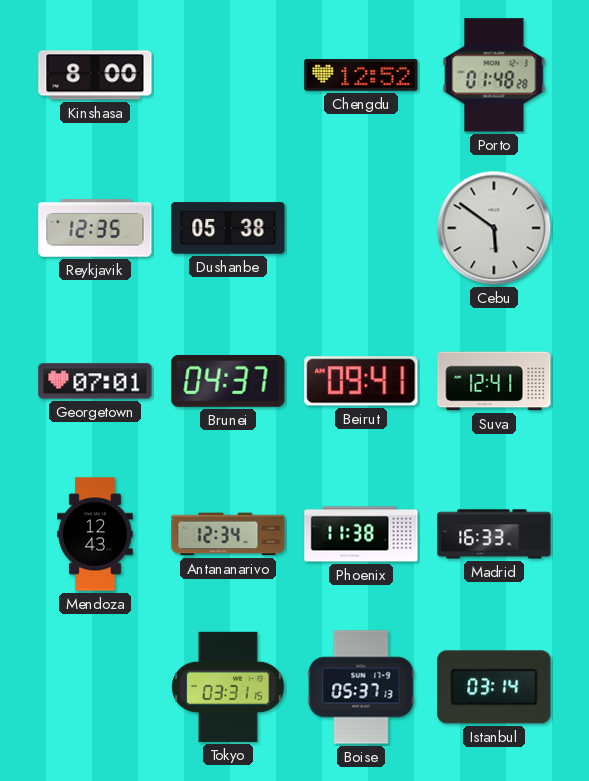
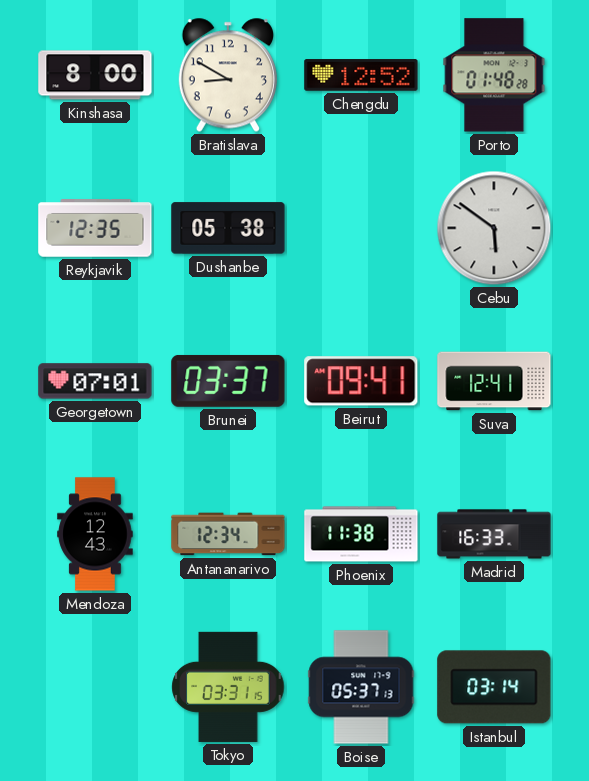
Bratislava: none -> 8:50
Brunei: 04:37 -> 03:37
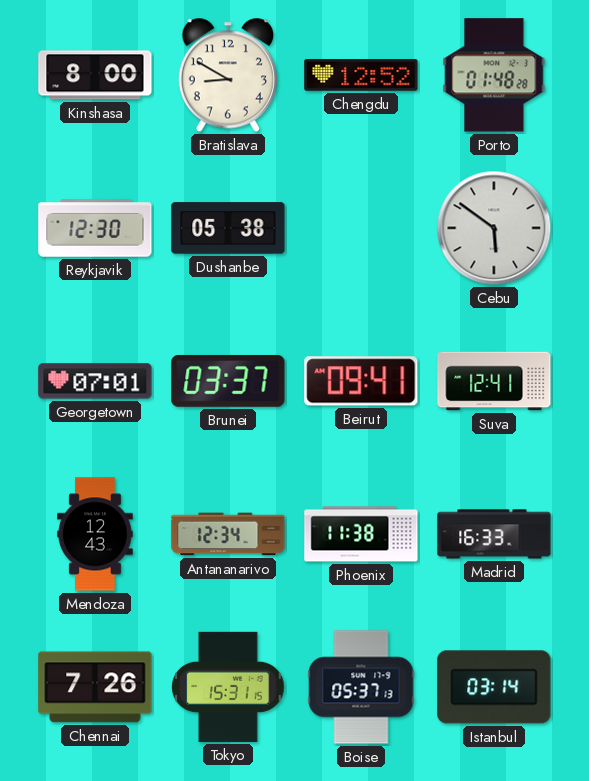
Reykjavik: 12:35 -> 12:30
Chennai: none -> 7:26
Tokyo: 03:31 -> 15:31
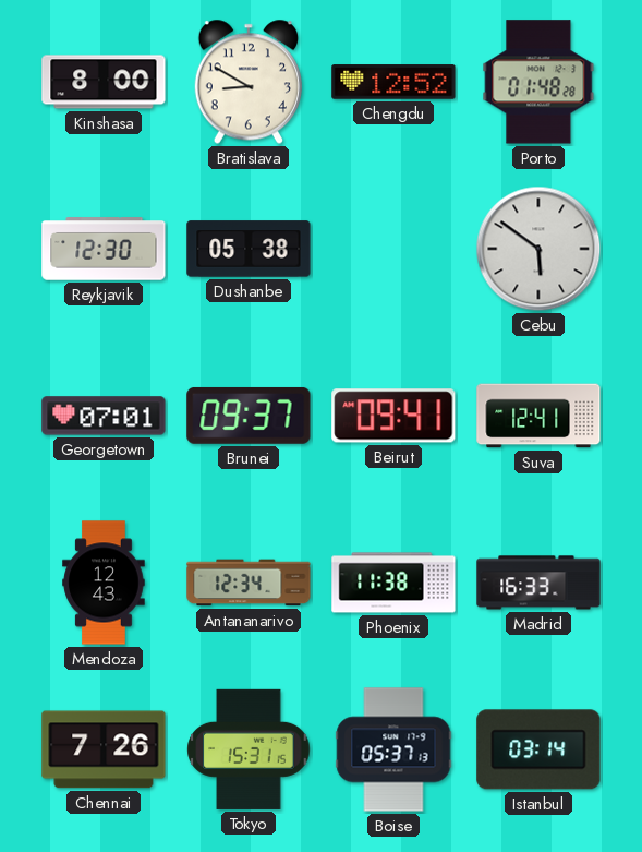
Brunei: 03:37 -> 09:37
